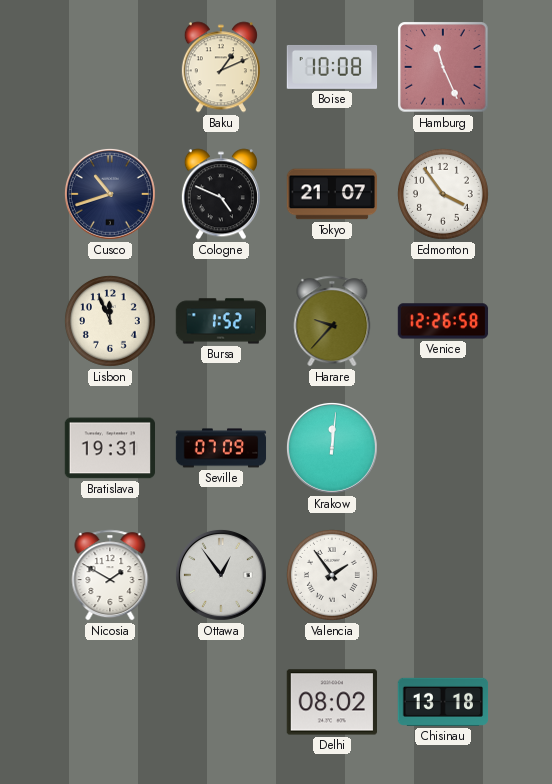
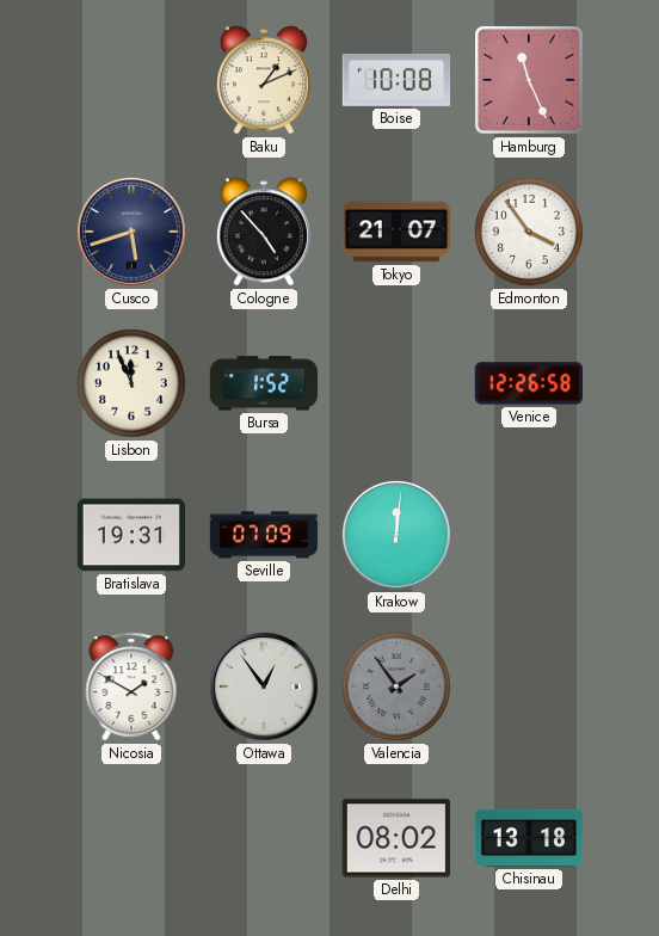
Cusco: 10:42 -> 5:42
Cologne: 4:49 -> 4:53
Harare: 9:37 -> none
Valencia dial: white -> grey
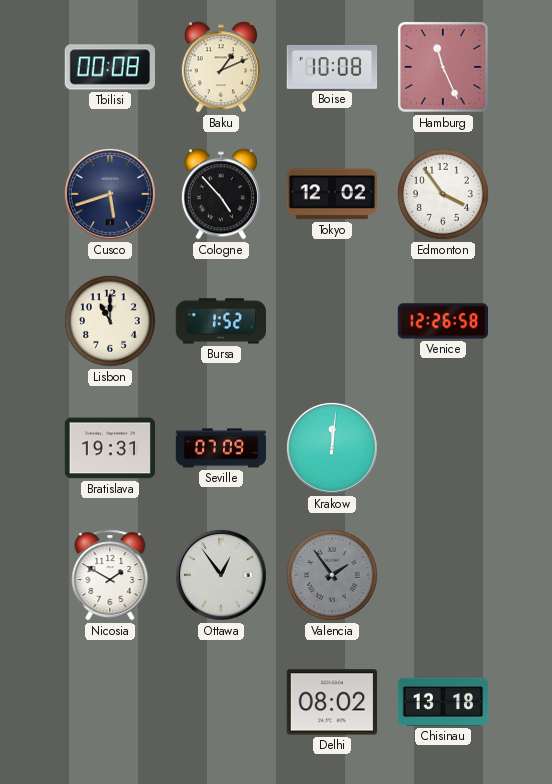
Tbilisi: none -> 00:08
Tokyo: 21:07 -> 12:02
Lisbon: 11:56 -> 11:00
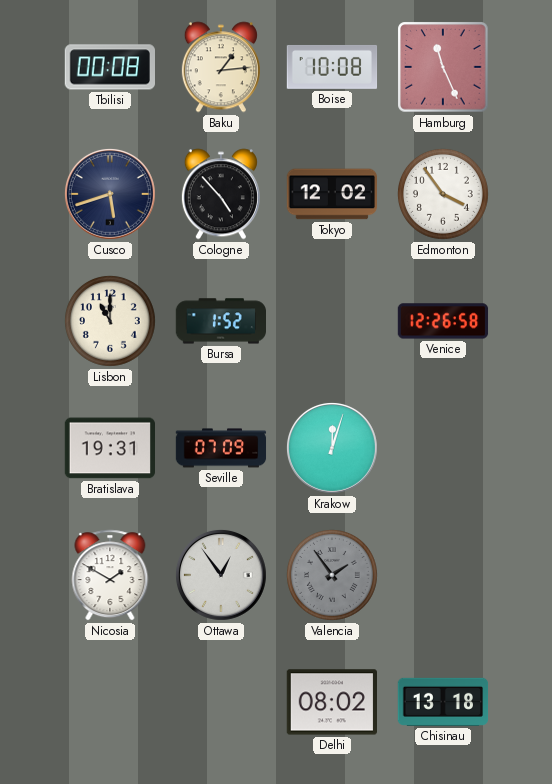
Baku: 1:11 -> 1:14
Krakow: 12:01 -> 12:03
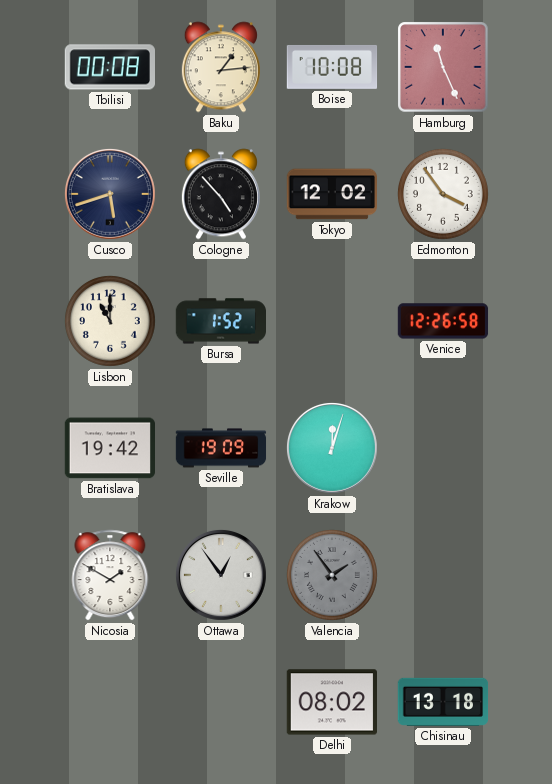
Bratislava: 19:31 -> 19:42
Seville: 07:09 -> 19:09
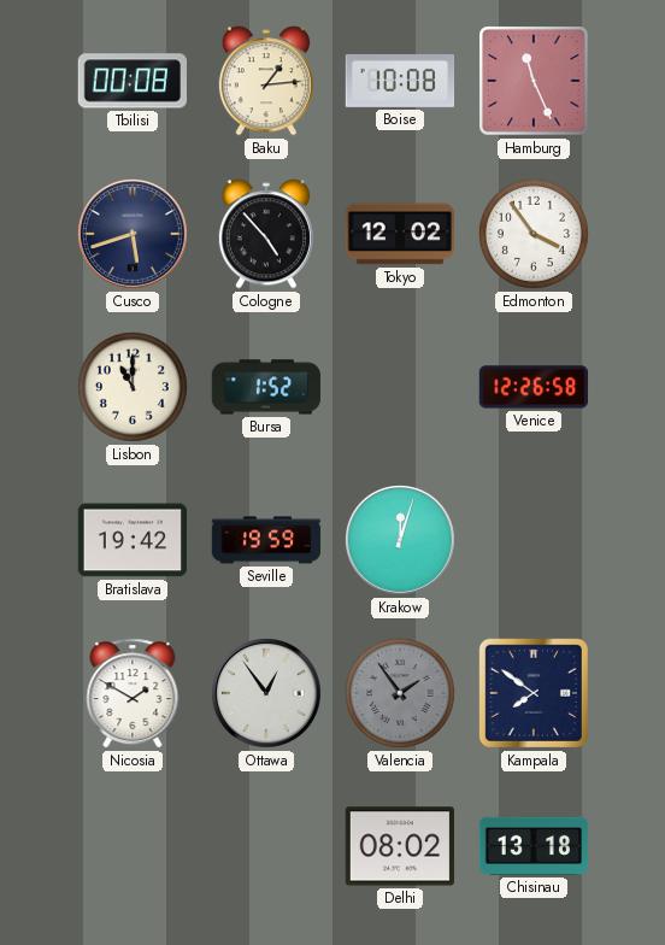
Seville: 19:09 -> 19:59
Kampala: none -> 7:51
